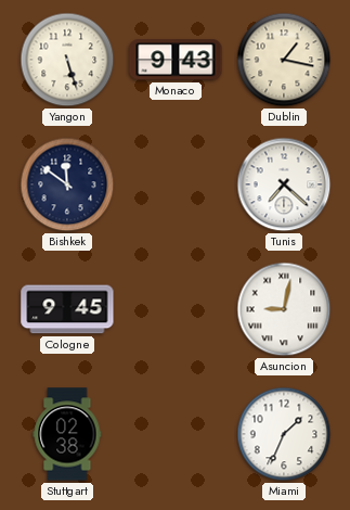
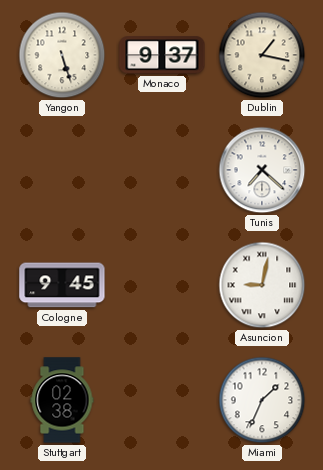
Monaco: 9:43 -> 9:37
Bishkek: 11:51 -> none
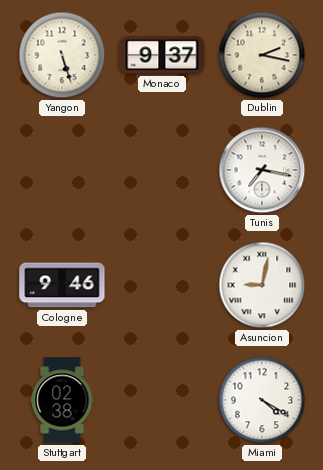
Dublin: 1:17 -> 2:17
Tunis: 7:22 -> 7:17
Cologne: 9:45 -> 9:46
Miami: 1:34 -> 4:20
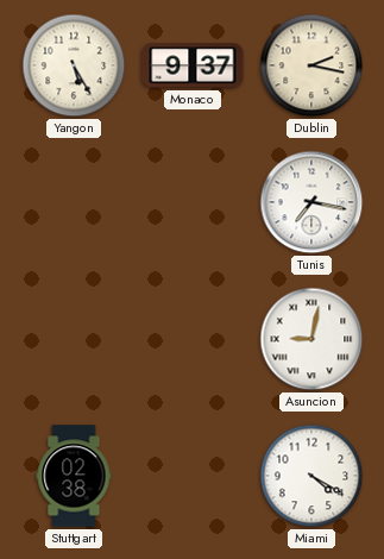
Yangon: 5:27 -> 5:25
Cologne: 9:46 -> none
